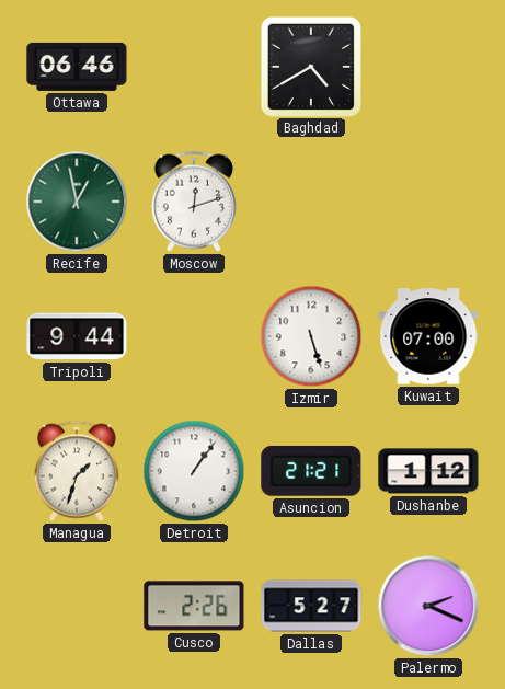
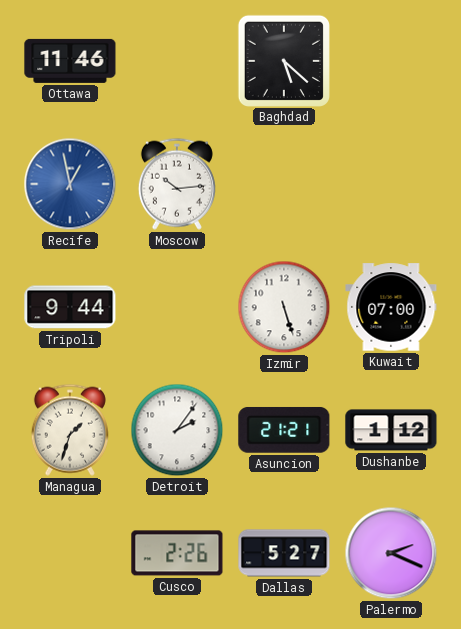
Ottawa: 06:46 -> 11:46
Baghdad: 4:40 -> 5:22
Recife dial: green -> blue
Moscow: 12:12 -> 10:14
Detroit: 1:06 -> 2:06
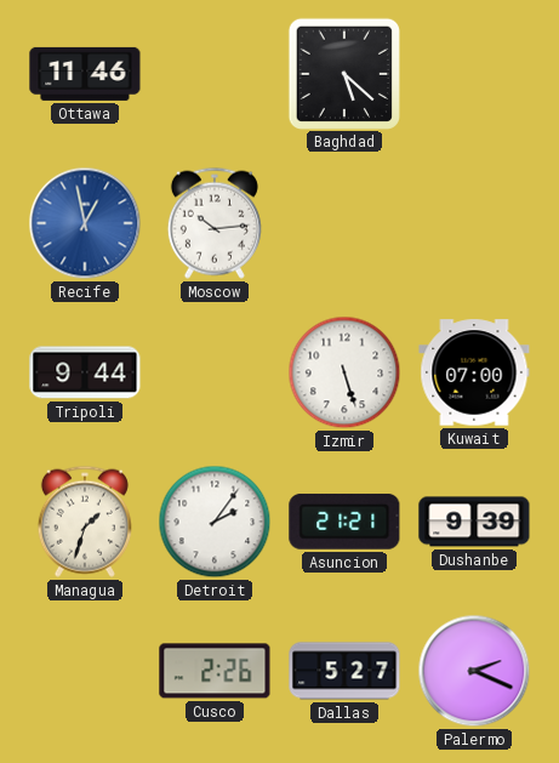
Dushanbe: 1:12 -> 9:39
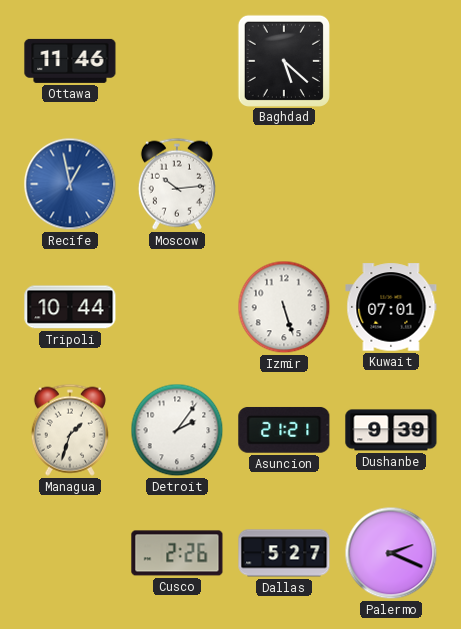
Tripoli: 9:44 -> 10:44
Kuwait: 07:00 -> 07:01
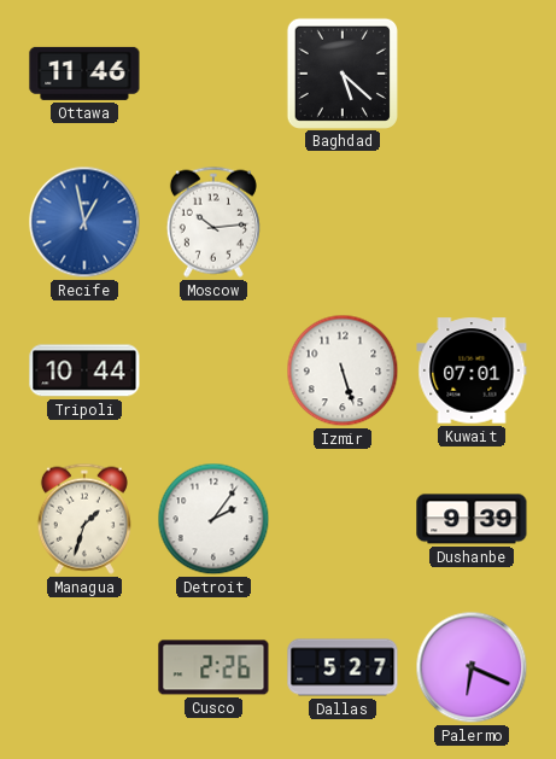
Asuncion: 21:21 -> none
Palermo: 2:19 -> 6:19
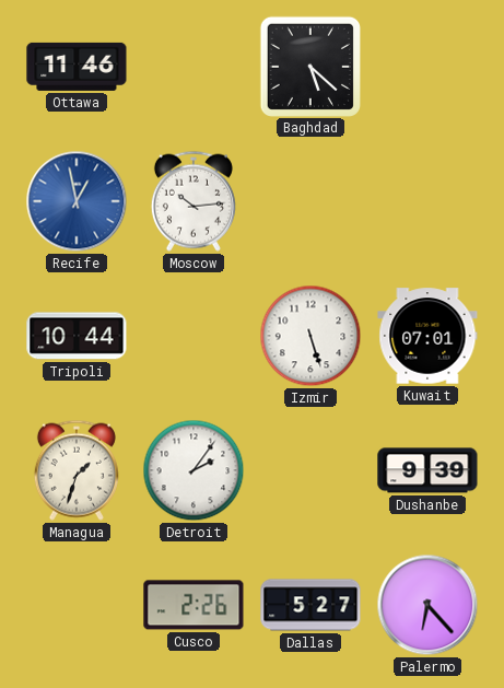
Palermo: 6:19 -> 6:23
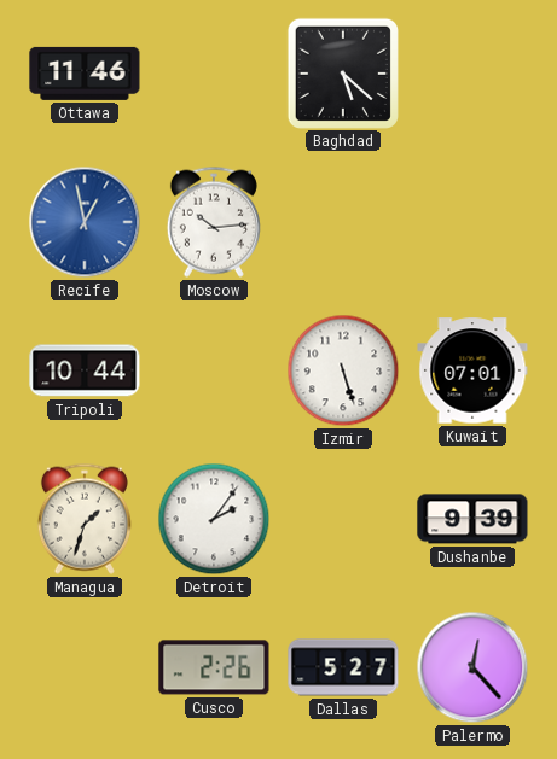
Palermo: 6:23 -> 12:23
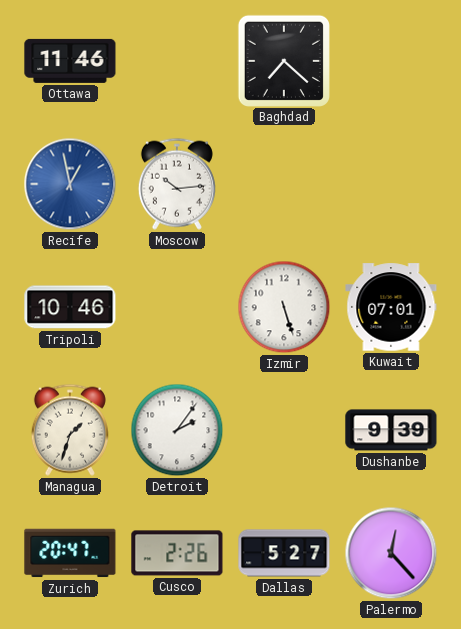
Baghdad: 5:22 -> 7:22
Tripoli: 10:44 -> 10:46
Zurich: none -> 20:47
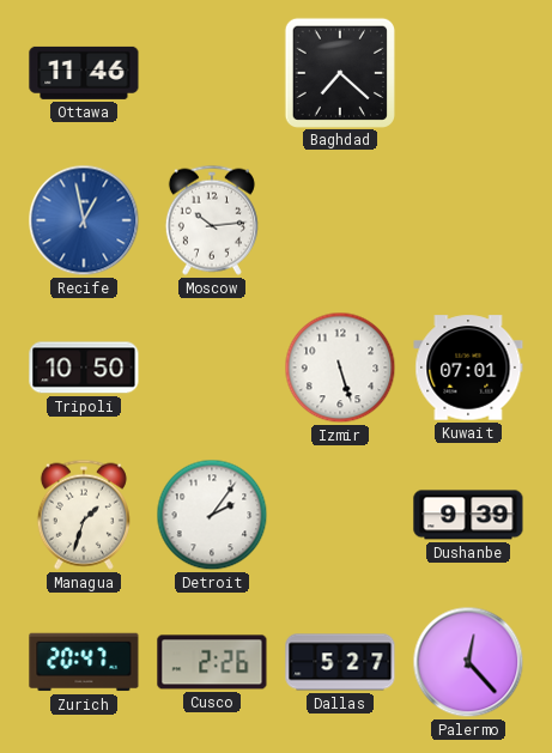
Tripoli: 10:46 -> 10:50
